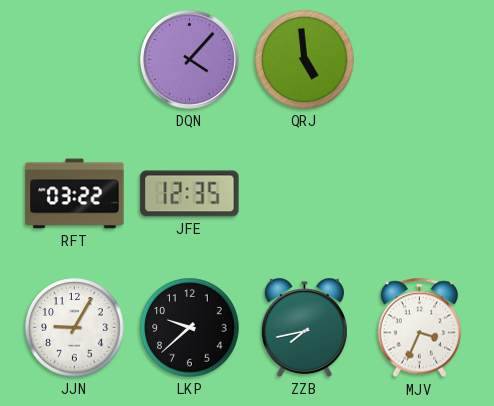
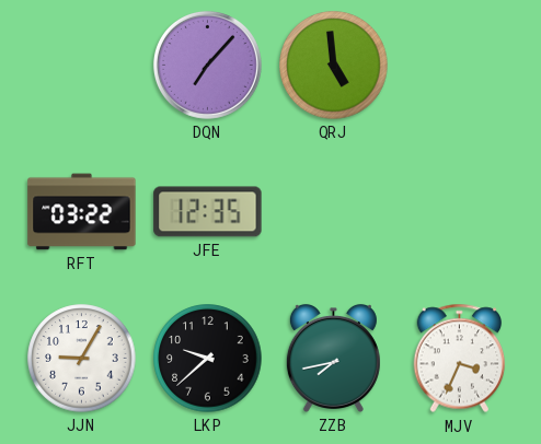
DQN: 4:07 -> 7:07
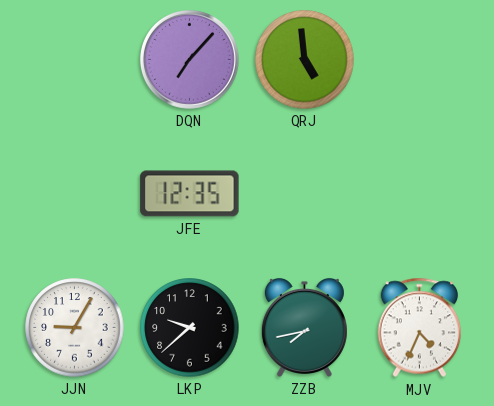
RFT: 03:22 -> none
MJV: 3:34 -> 4:34
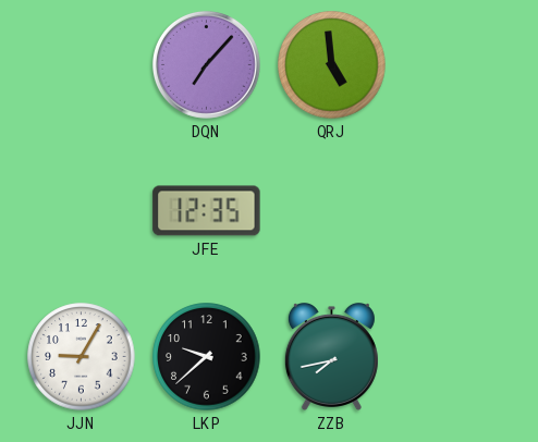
MJV: 4:34 -> none
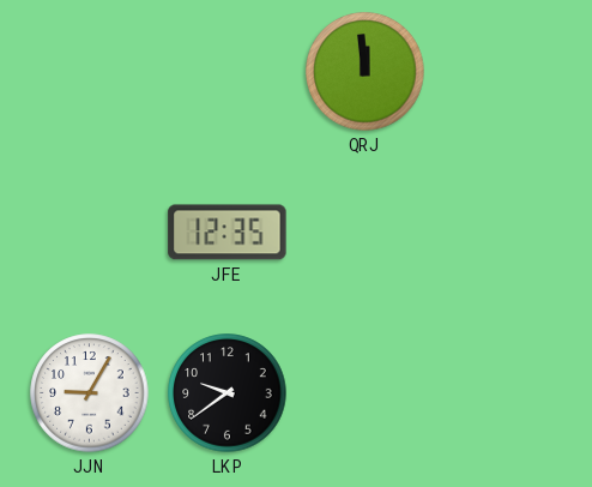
DQN: 7:07 -> none
QRJ: 4:59 -> 11:59
LKP: 9:38 -> 9:39
ZZB: 7:43 -> none
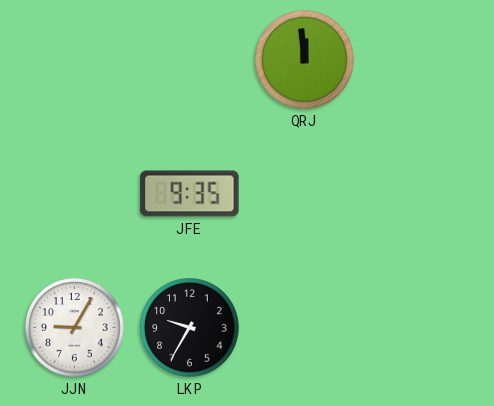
JFE: 12:35 -> 9:35
LKP: 9:39 -> 9:35
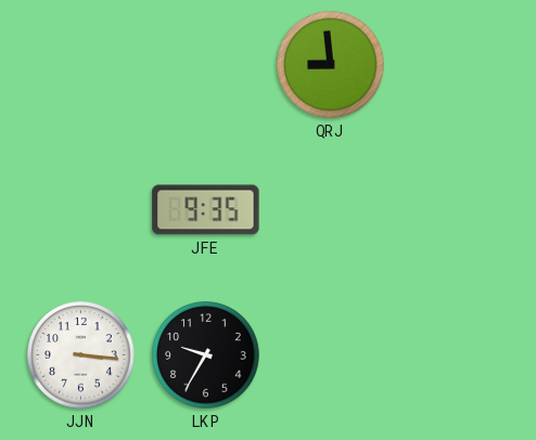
QRJ: 11:59 -> 8:59
JJN: 9:05 -> 3:16
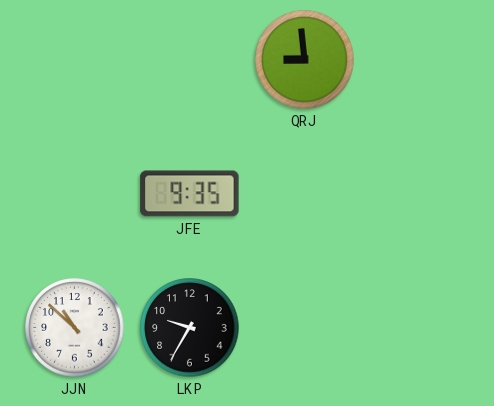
JJN: 3:16 -> 10:52
